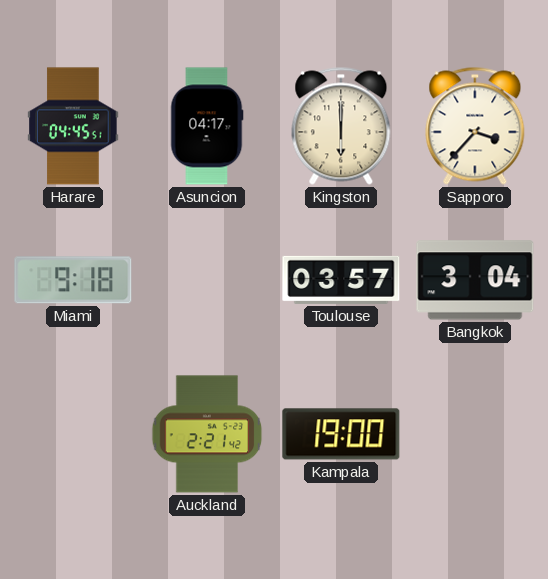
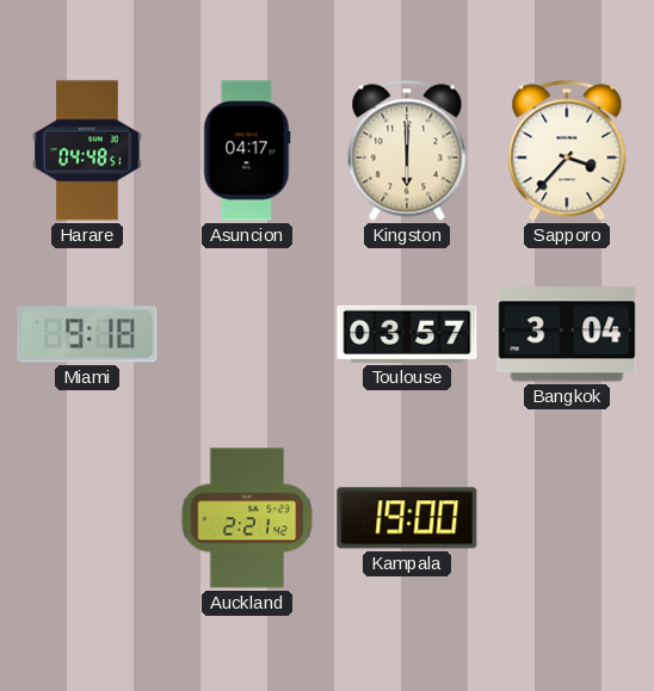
Harare: 04:45 -> 04:48
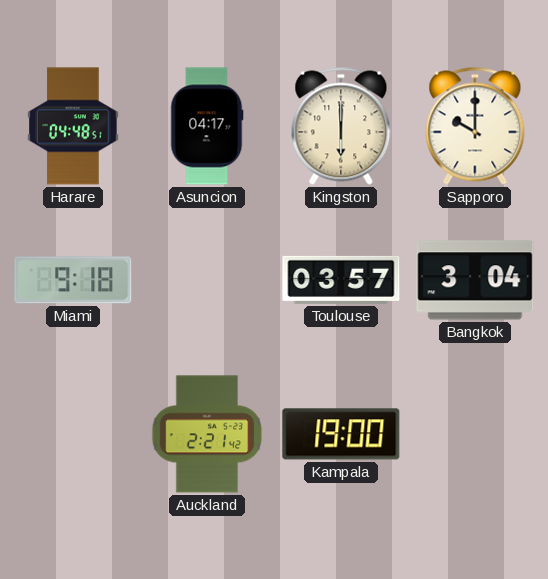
Sapporo: 3:37 -> 10:00
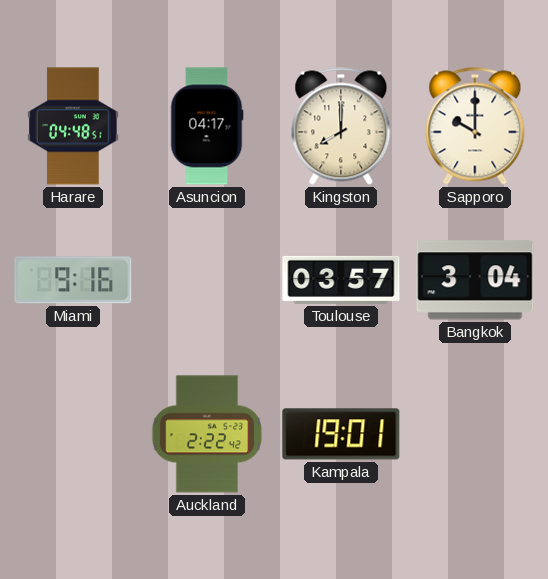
Kingston: 6:00 -> 8:00
Miami: 9:18 -> 9:16
Auckland: 2:21 -> 2:22
Kampala: 19:00 -> 19:01
